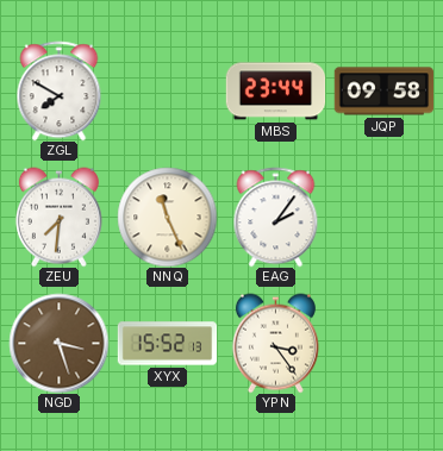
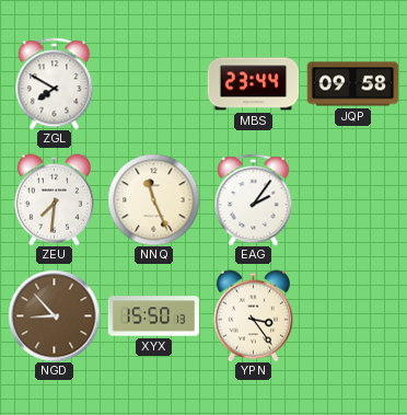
NGD: 3:27 -> 8:53
XYX: 15:52 -> 15:50
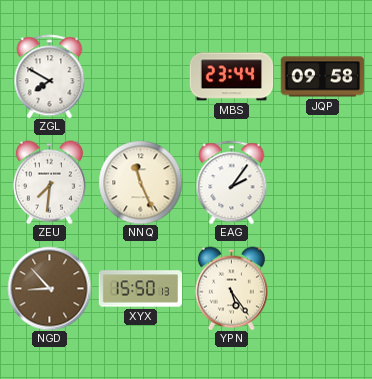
YPN: 3:24 -> 5:24
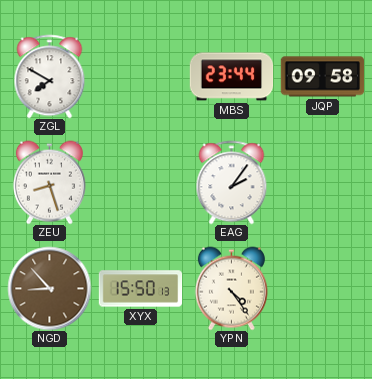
ZEU: 7:31 -> 8:27
NNQ: 11:26 -> none
YPN: 5:24 -> 4:24
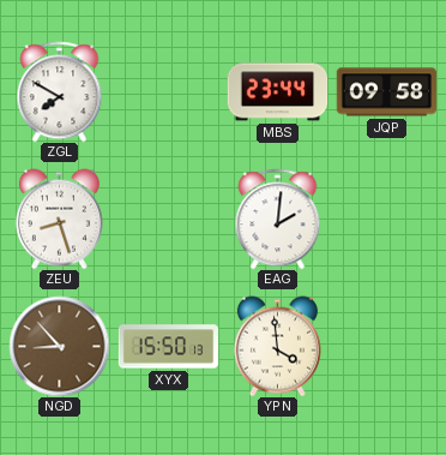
EAG: 2:06 -> 2:01
YPN: 4:24 -> 3:59
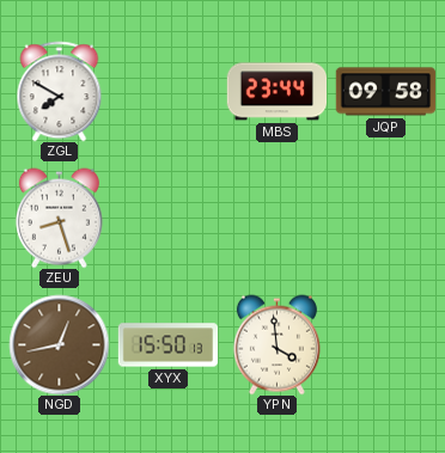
EAG: 2:01 -> none
NGD: 8:53 -> 12:43
